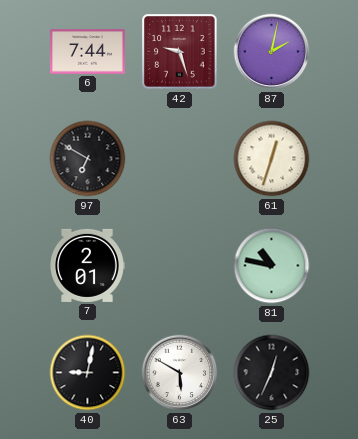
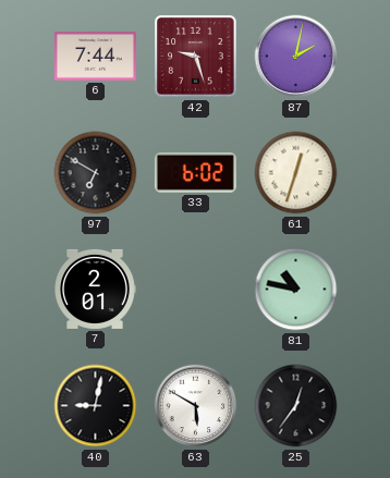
33: none -> 6:02
25: 12:34 -> 12:36
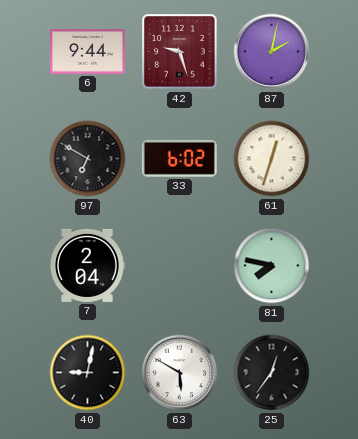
6: 7:44 -> 9:44
7: 2:01 -> 2:04
81: 10:47 -> 7:47
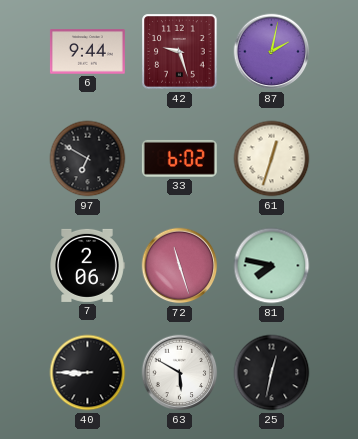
7: 2:04 -> 2:06
72: none -> 11:27
40: 9:02 -> 8:45
25: 12:36 -> 12:32
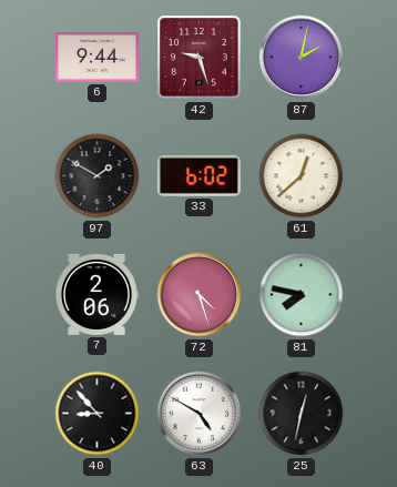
97: 6:50 -> 1:50
61: 12:33 -> 12:38
72: 11:27 -> 4:27
40: 8:45 -> 8:53
63: 5:50 -> 4:50
